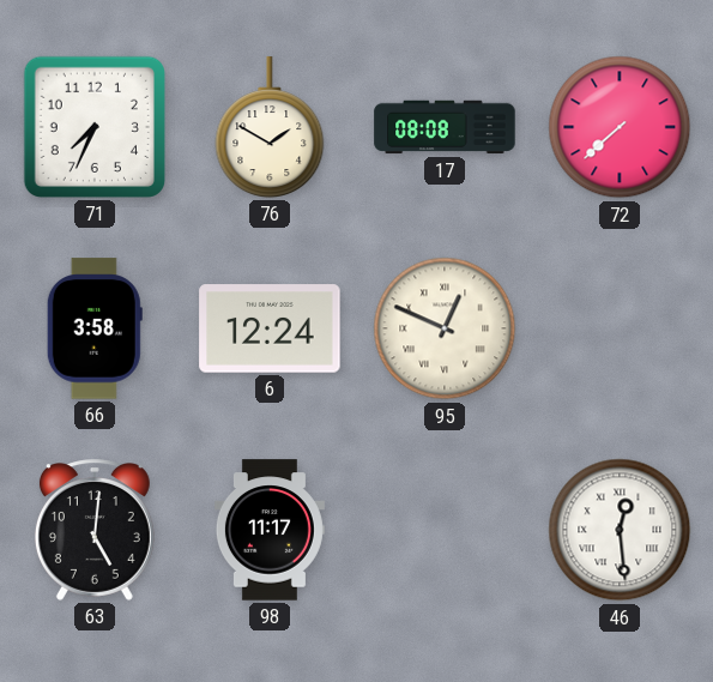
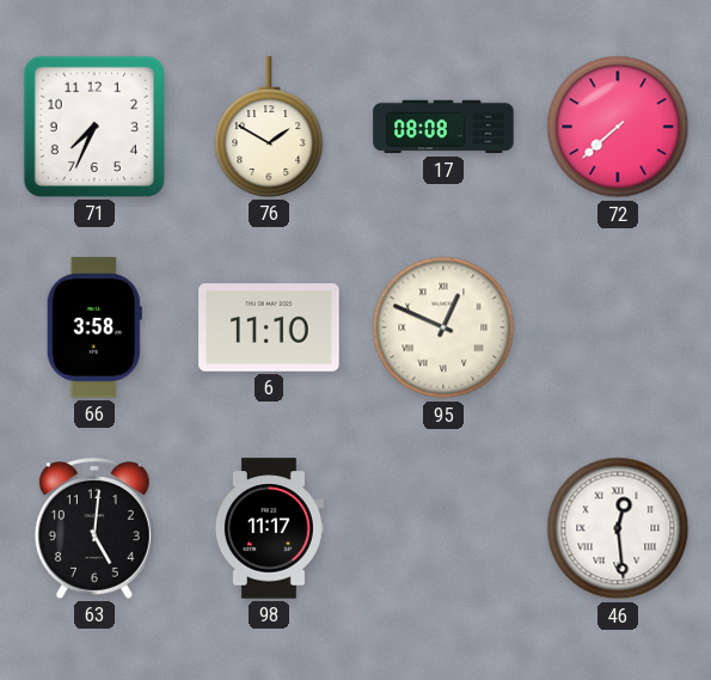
6: 12:24 -> 11:10
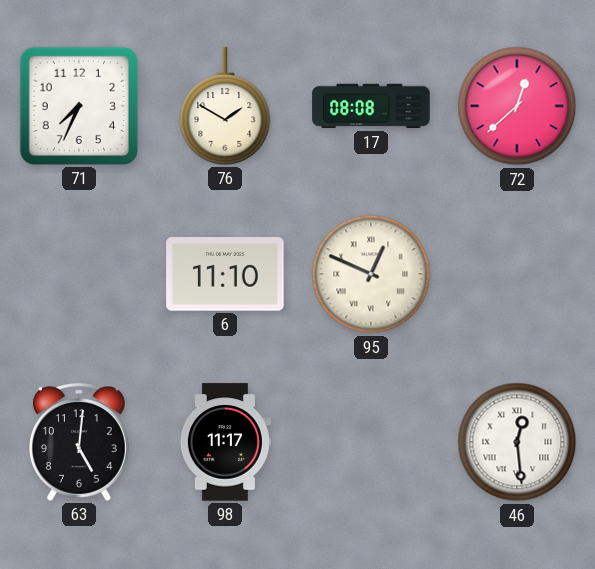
72: 7:38 -> 12:38
66: 3:58 -> none
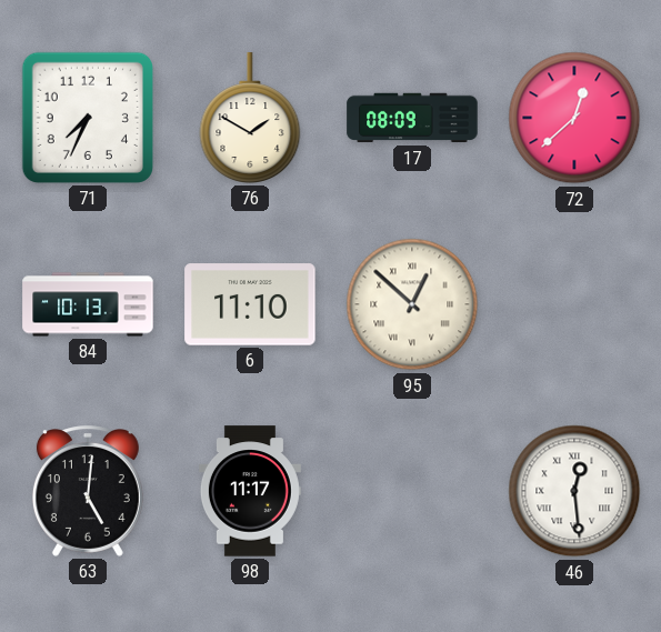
17: 08:08 -> 08:09
84: none -> 10:13
95: 12:49 -> 12:52
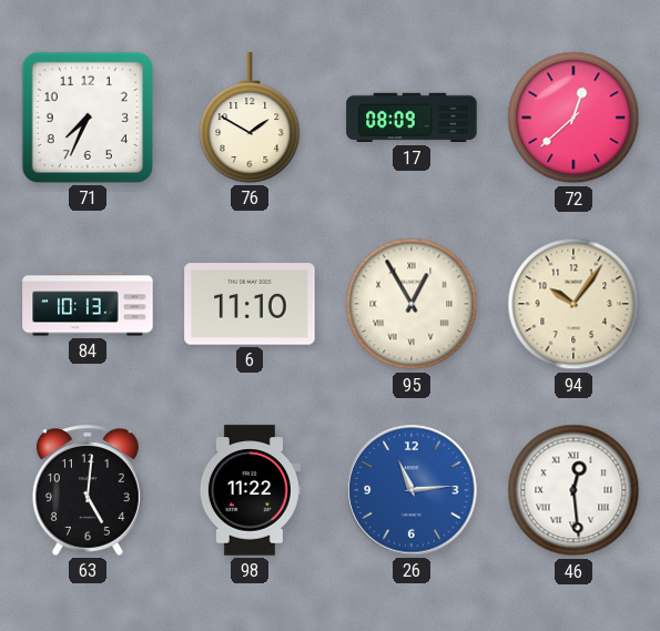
95: 12:52 -> 12:55
94: none -> 10:06
98: 11:17 -> 11:22
26: none -> 11:14
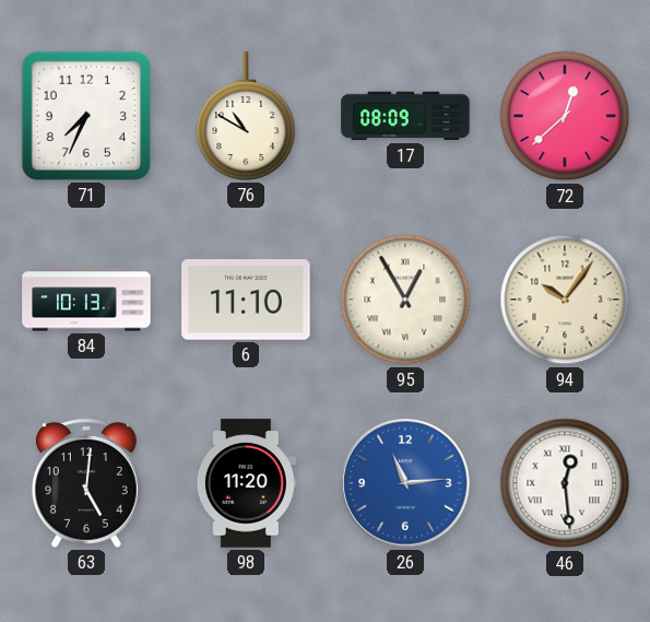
76: 1:50 -> 10:50
98: 11:22 -> 11:20
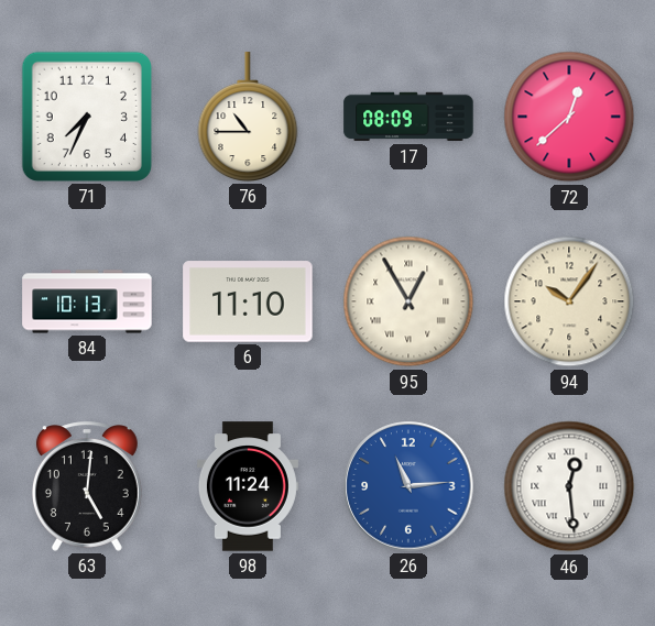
76: 10:50 -> 10:45
98: 11:20 -> 11:24
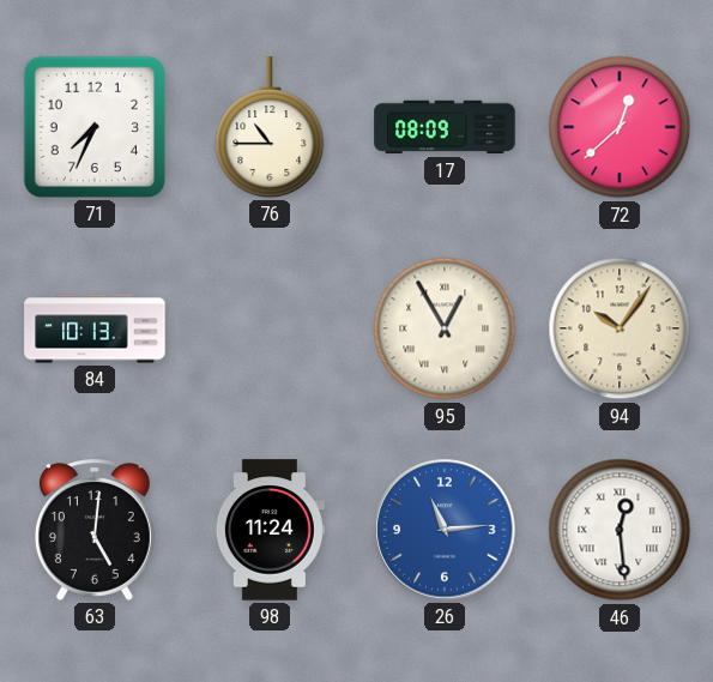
6: 11:10 -> none
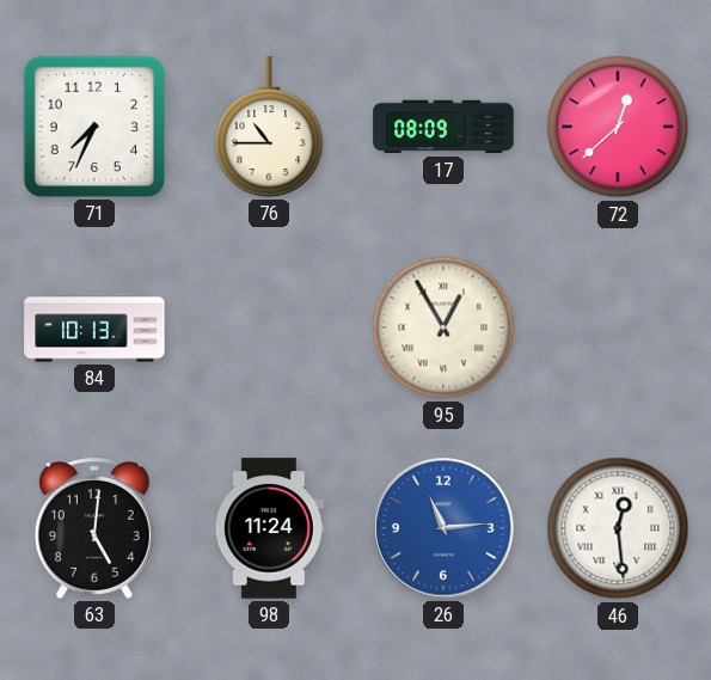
94: 10:06 -> none
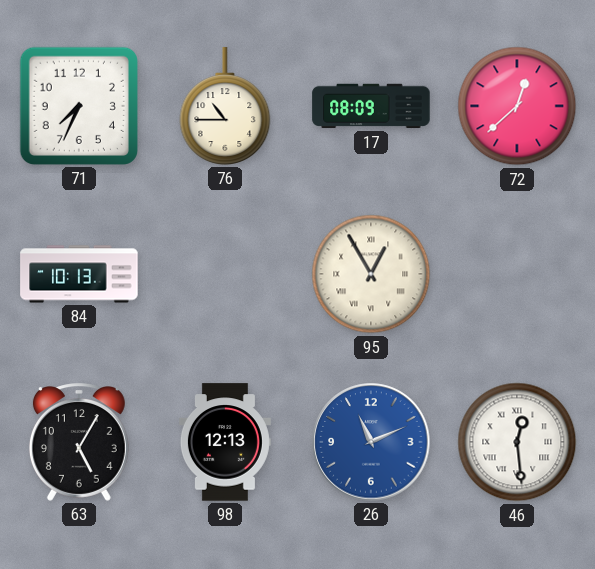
63: 5:01 -> 5:05
98: 11:24 -> 12:13
26: 11:14 -> 11:11
